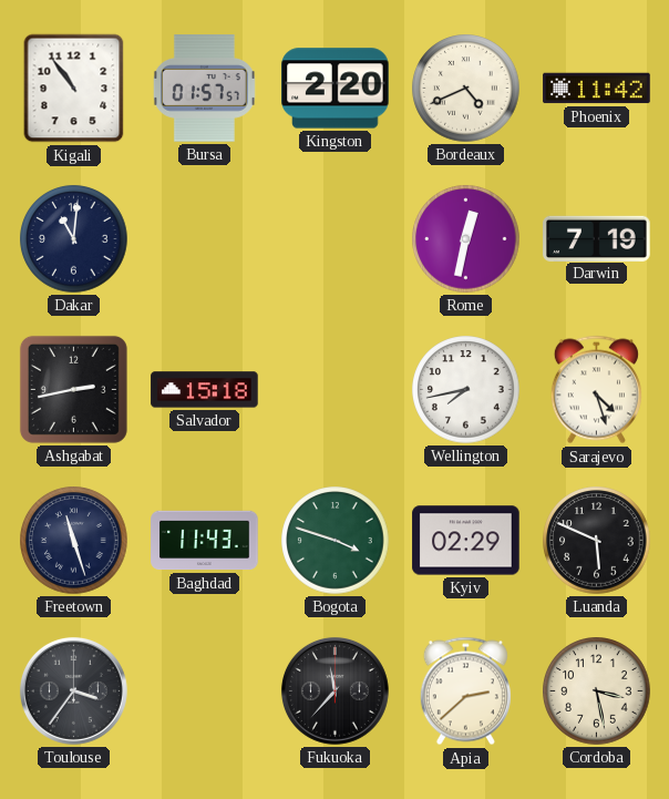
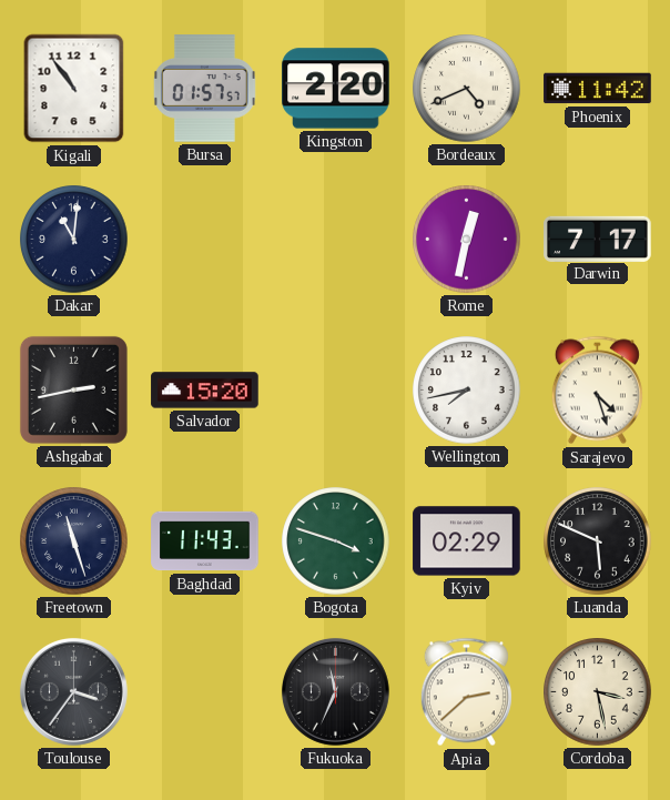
Darwin: 7:19 -> 7:17
Salvador: 15:18 -> 15:20
Fukuoka: 11:37 -> 11:34
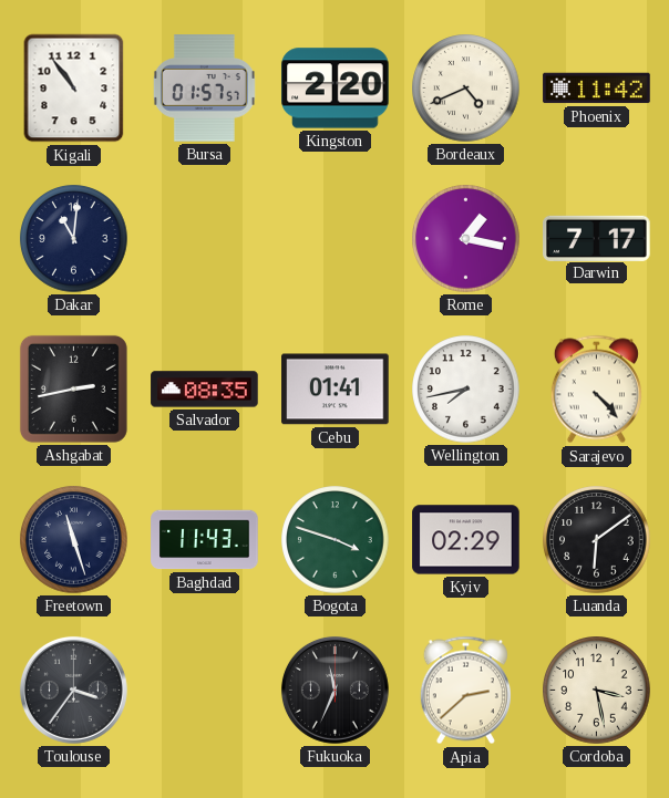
Rome: 12:32 -> 1:17
Salvador: 15:20 -> 08:35
Cebu: none -> 01:41
Sarajevo: 4:27 -> 4:23
Luanda: 5:49 -> 6:09
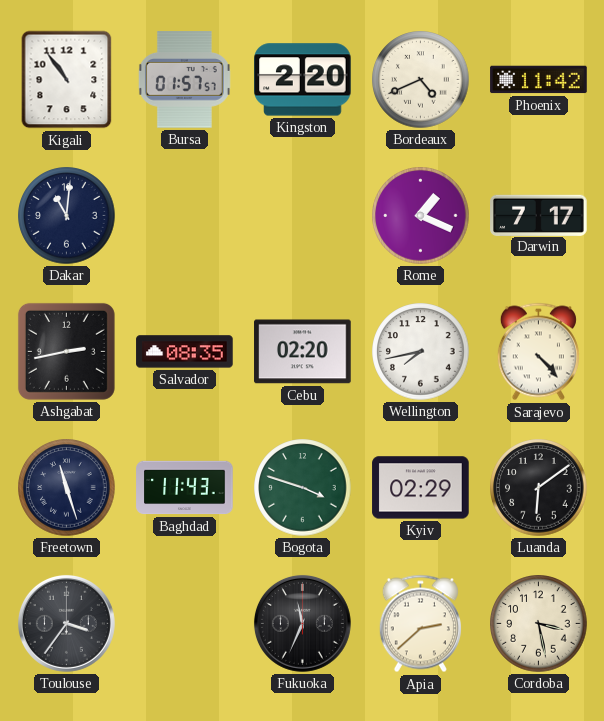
Rome: 1:17 -> 1:19
Cebu: 01:41 -> 02:20
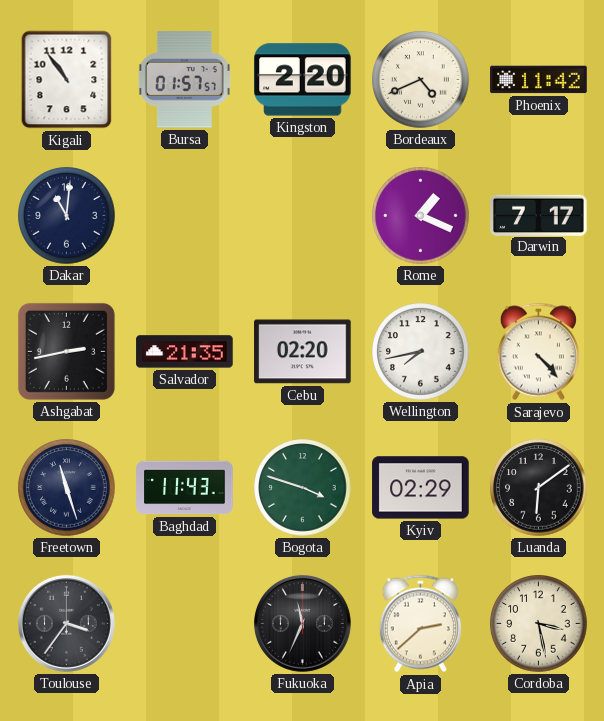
Salvador: 08:35 -> 21:35
